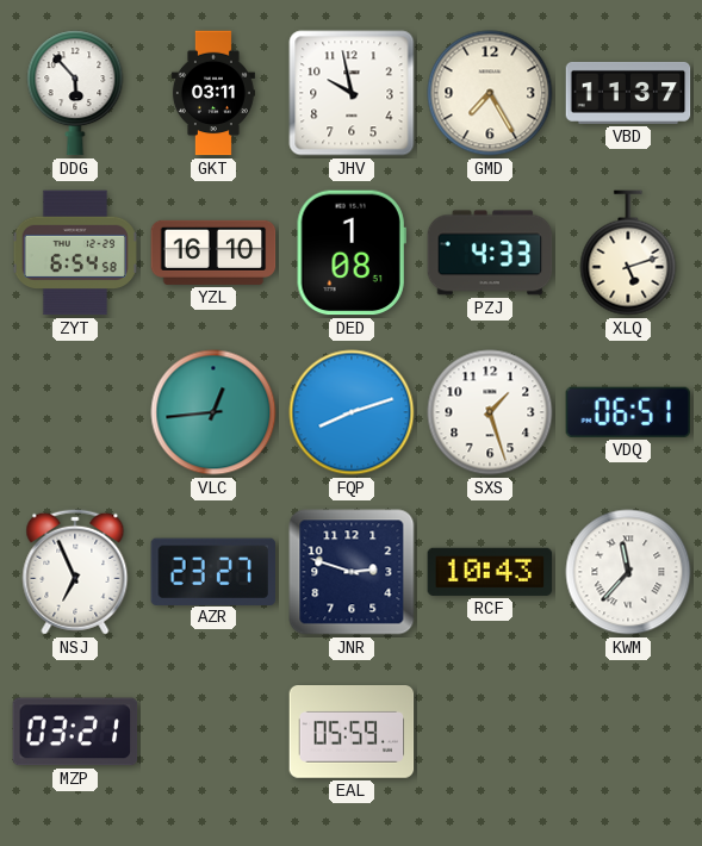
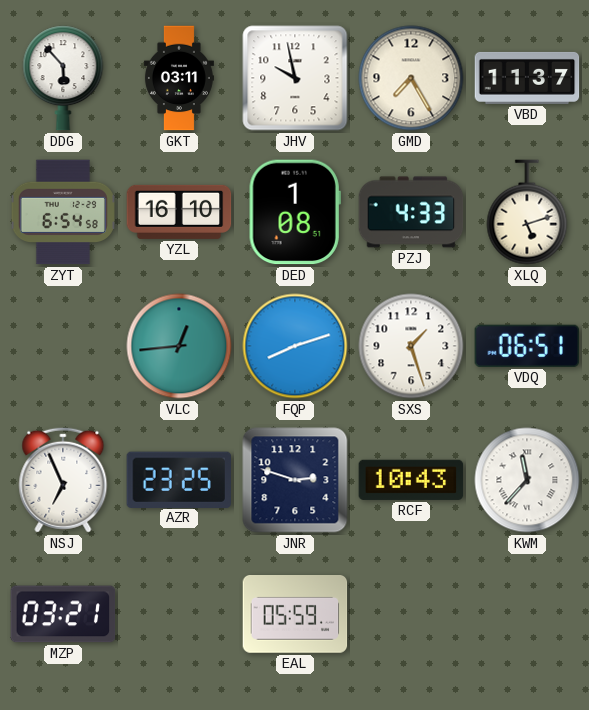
AZR: 23:27 -> 23:25
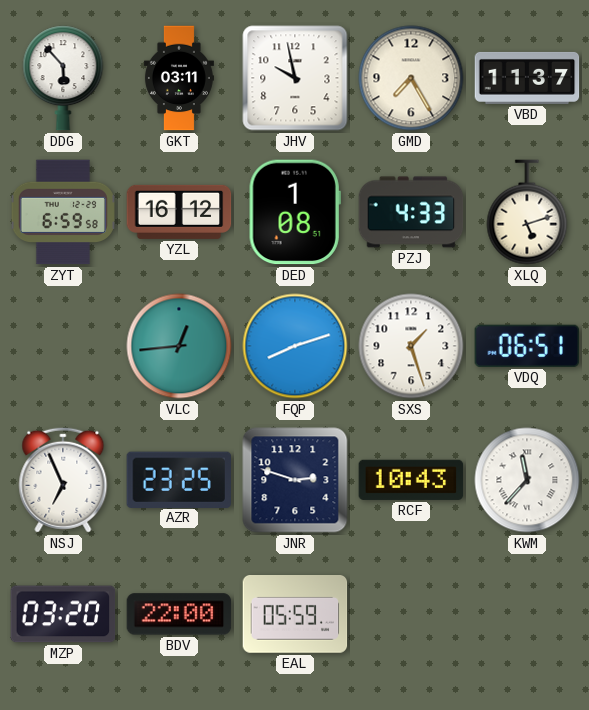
ZYT: 6:54 -> 6:59
YZL: 16:10 -> 16:12
MZP: 03:21 -> 03:20
BDV: none -> 22:00
